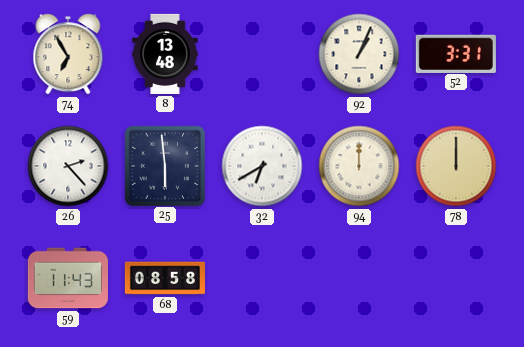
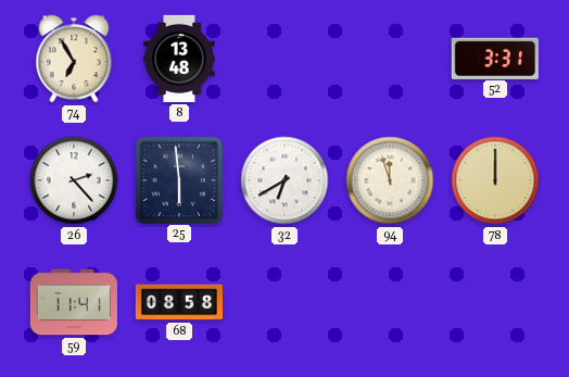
92: 1:04 -> none
94: 12:00 -> 11:57
59: 11:43 -> 11:41
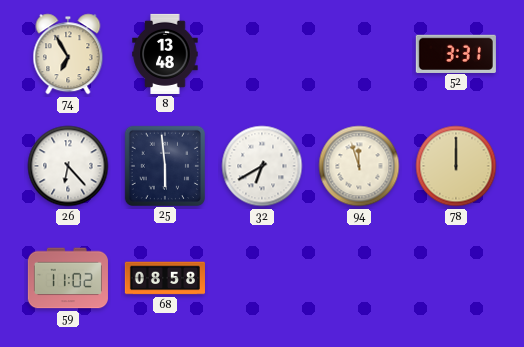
26: 2:23 -> 6:23
59: 11:41 -> 11:02
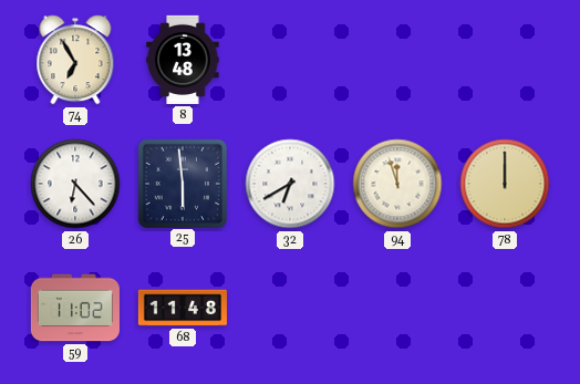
52: 3:31 -> none
68: 08:58 -> 11:48
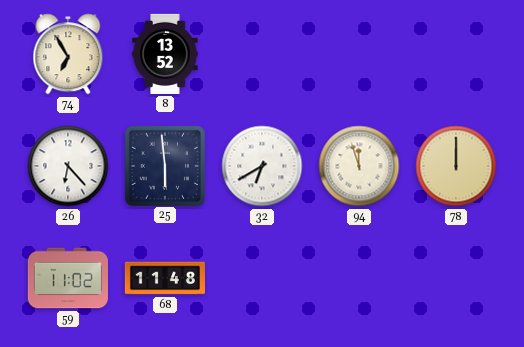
8: 13:48 -> 13:52
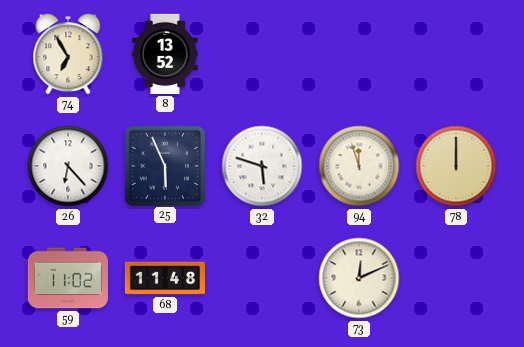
25: 5:59 -> 5:56
32: 6:40 -> 5:48
73: none -> 12:11
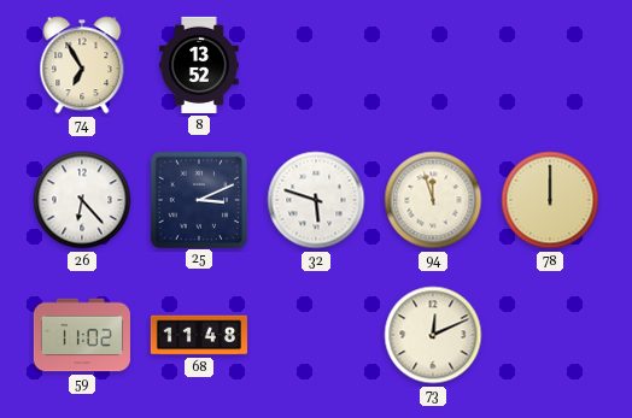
25: 5:56 -> 3:11
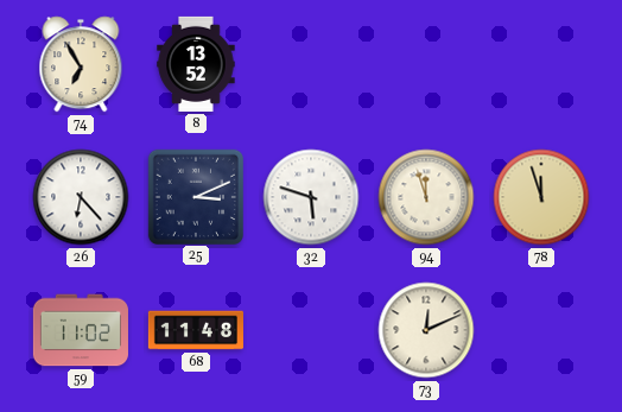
78: 12:00 -> 11:57
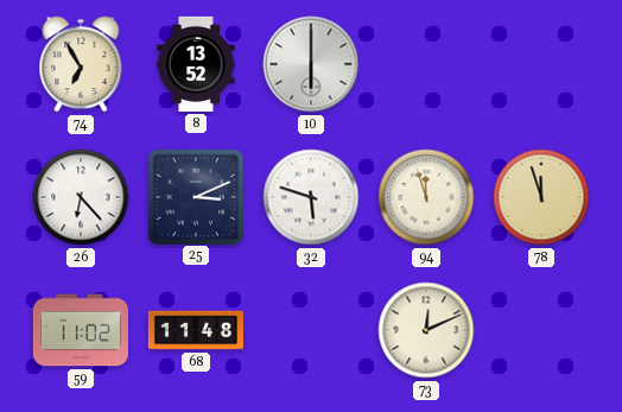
10: none -> 6:00
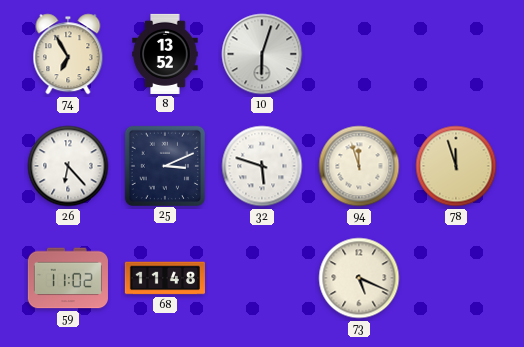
10: 6:00 -> 6:03
73: 12:11 -> 5:19
